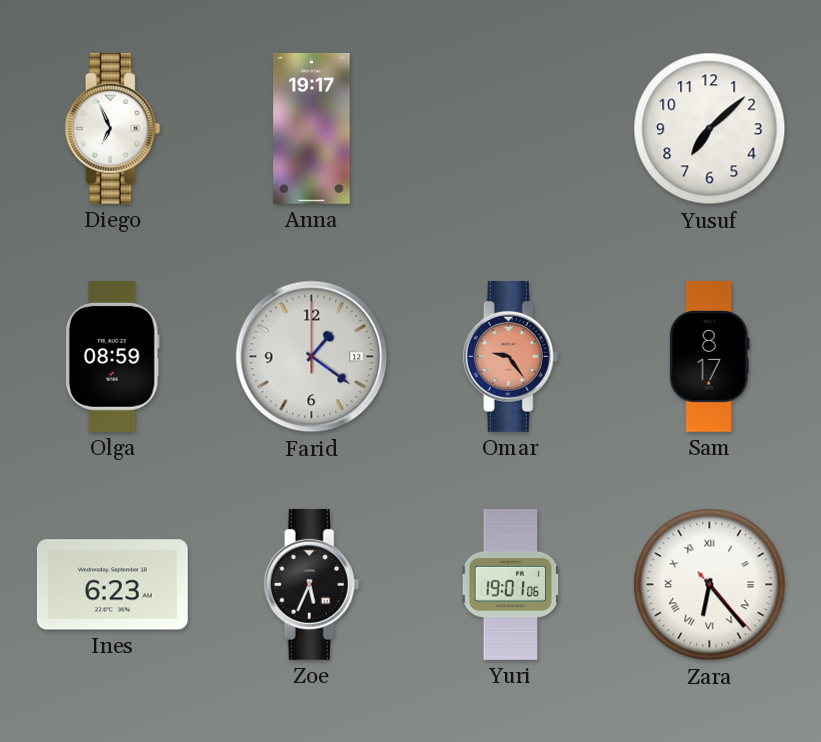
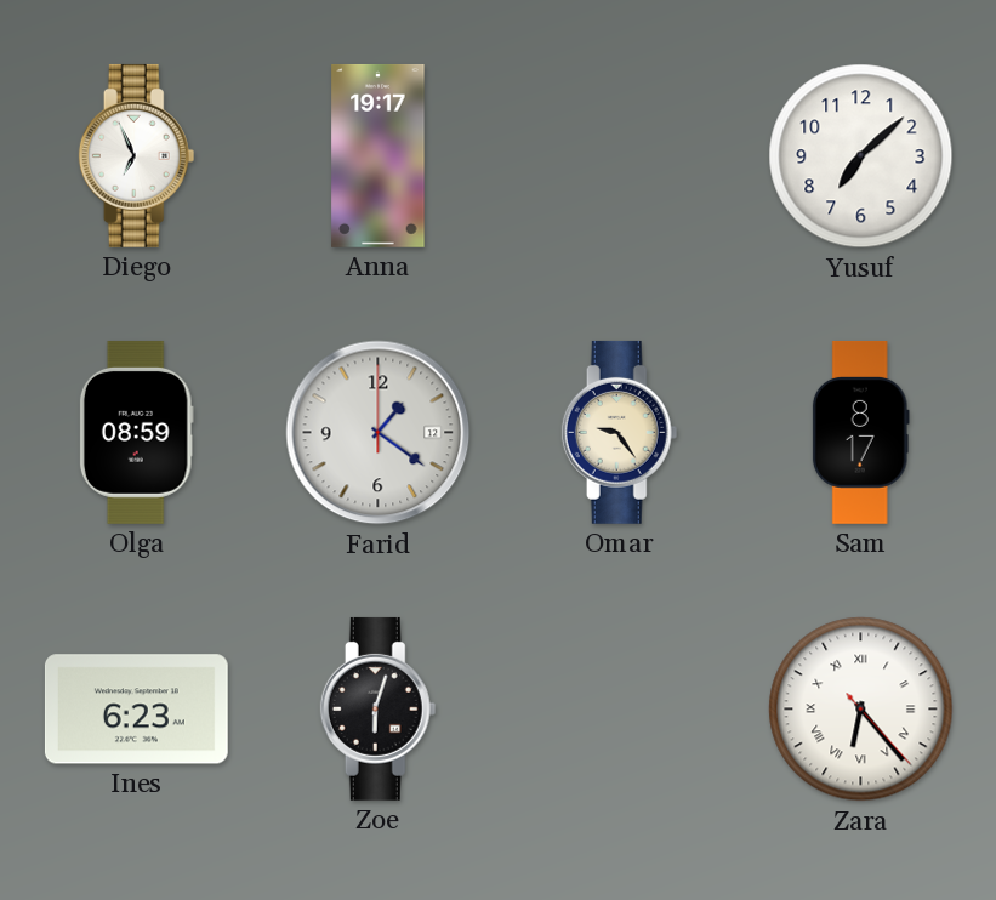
Omar dial: salmon -> cream
Zoe: 5:34 -> 6:03
Yuri: 19:01 -> none
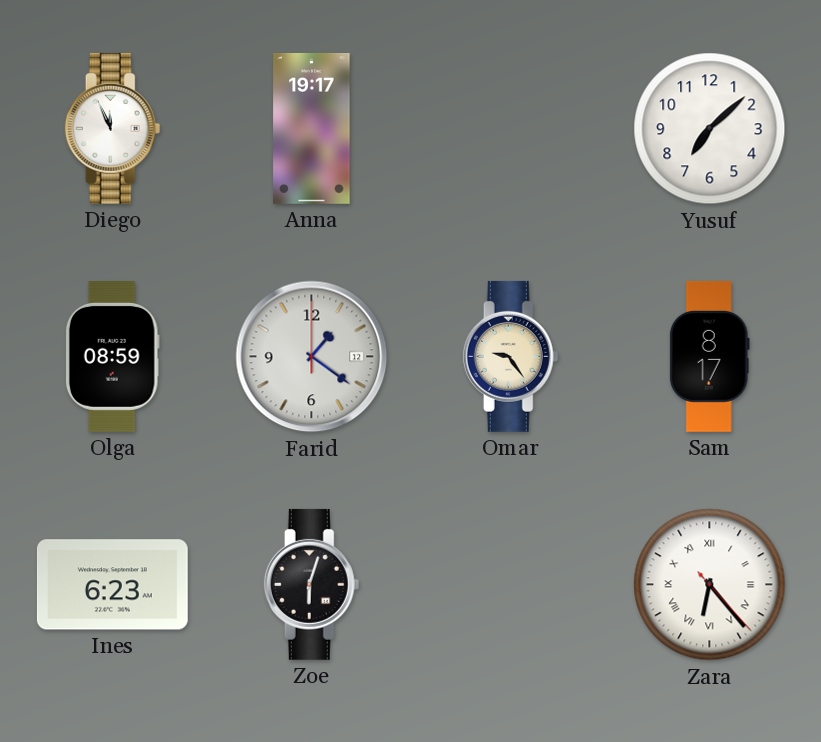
Diego: 6:56 -> 11:56
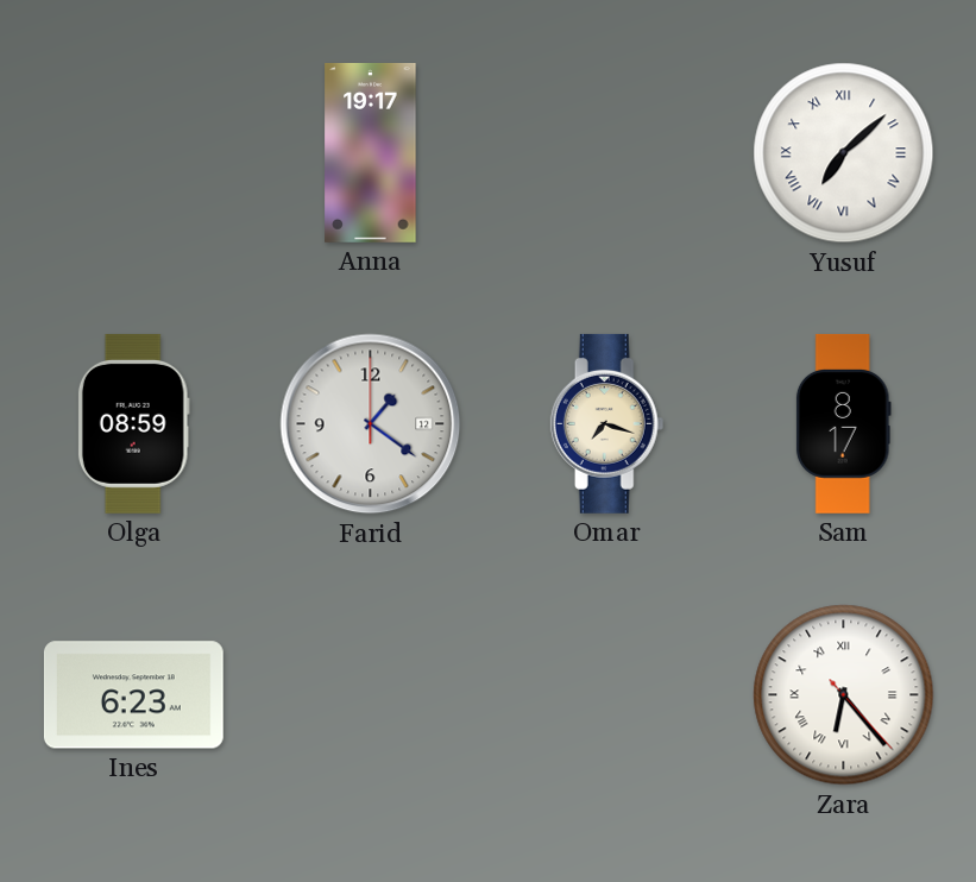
Diego: 11:56 -> none
Yusuf numerals: Arabic -> Roman
Omar: 9:24 -> 7:18
Zoe: 6:03 -> none
